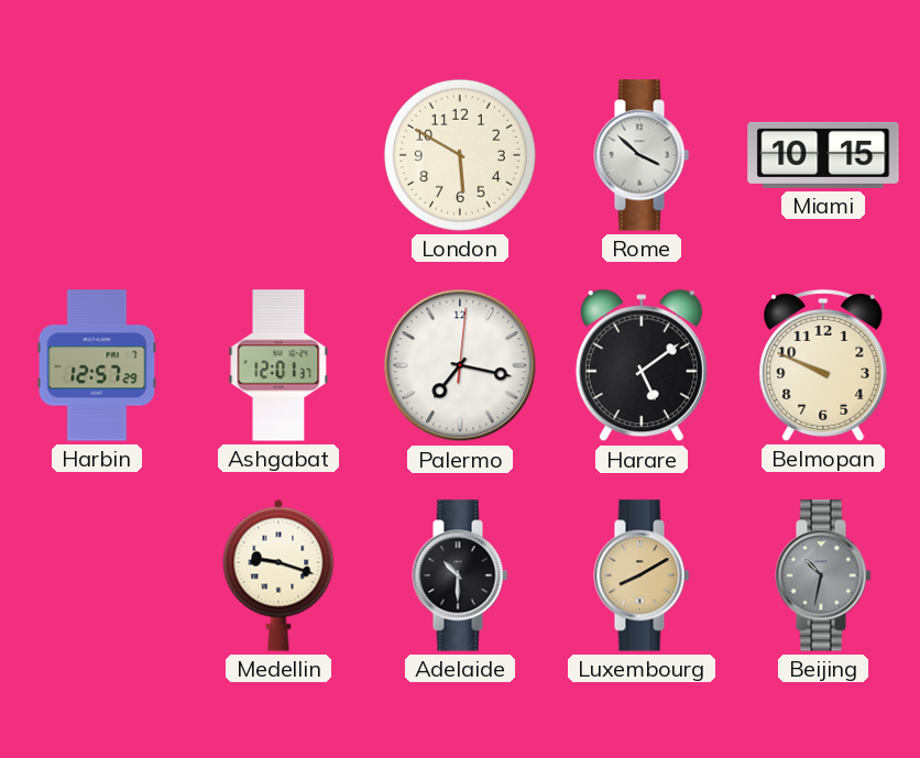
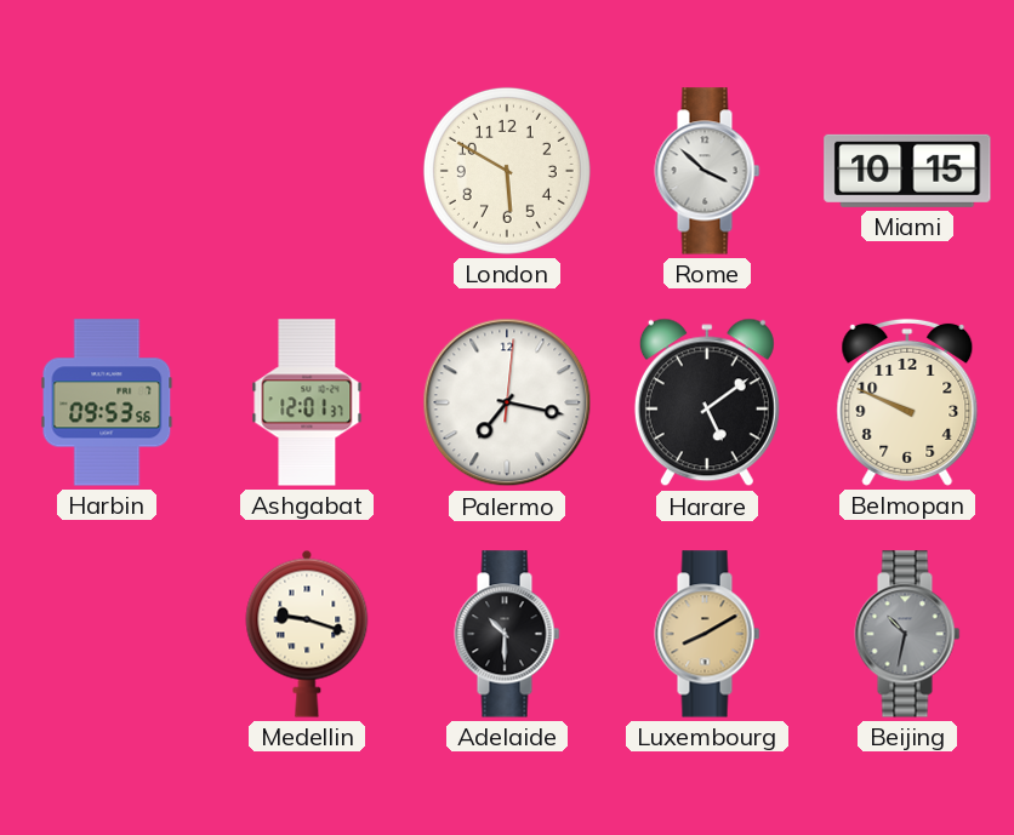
Harbin: 12:57 -> 09:53
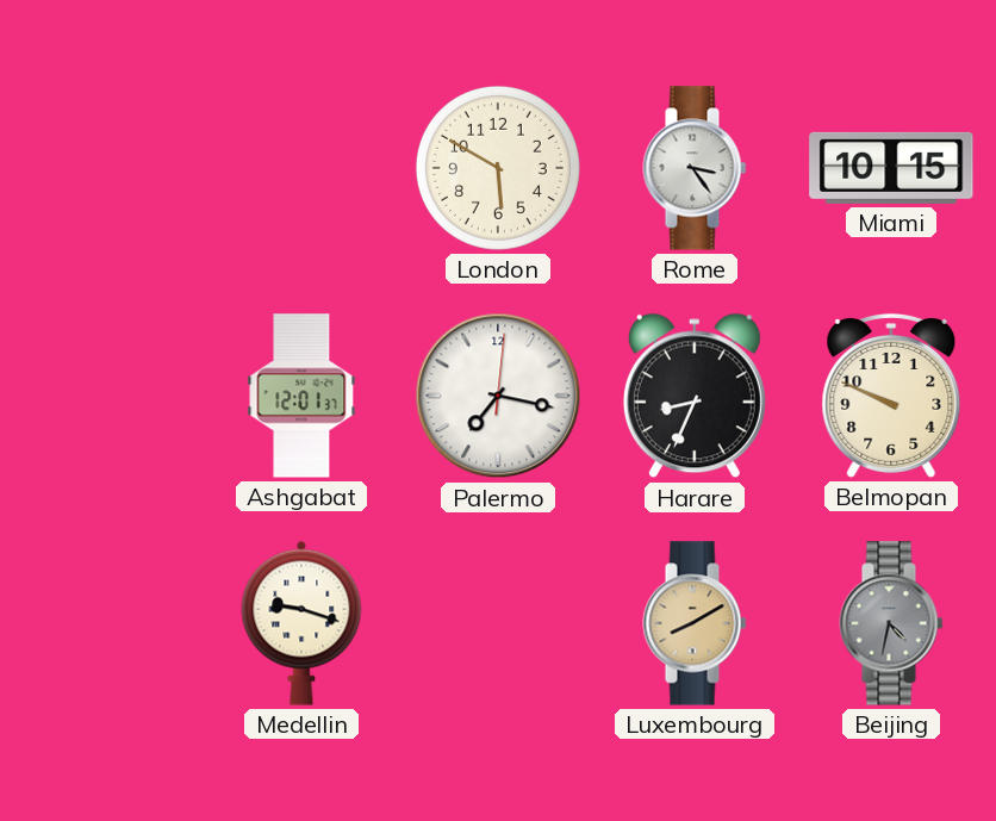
Rome: 3:52 -> 3:24
Harbin: 09:53 -> none
Harare: 5:09 -> 8:34
Adelaide: 10:30 -> none
Beijing: 10:32 -> 4:32
